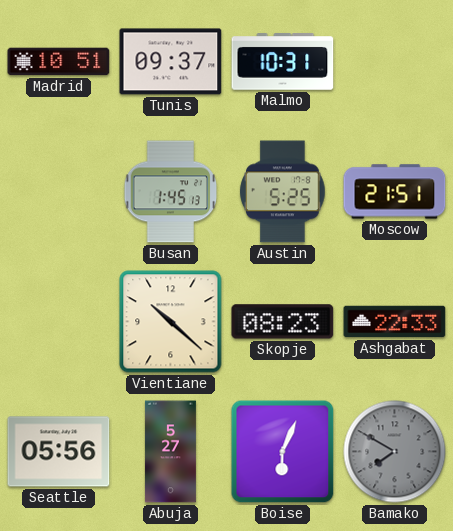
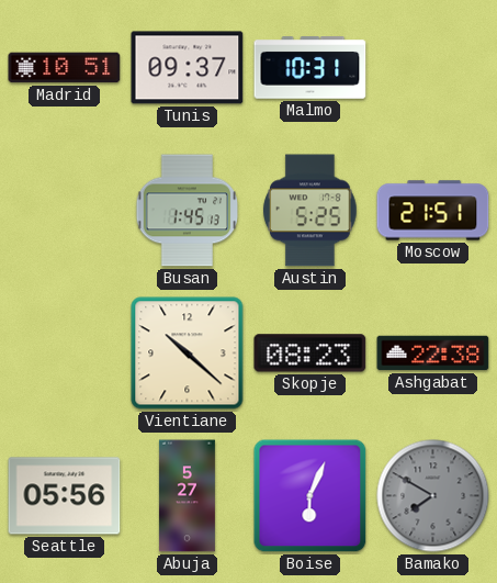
Ashgabat: 22:33 -> 22:38
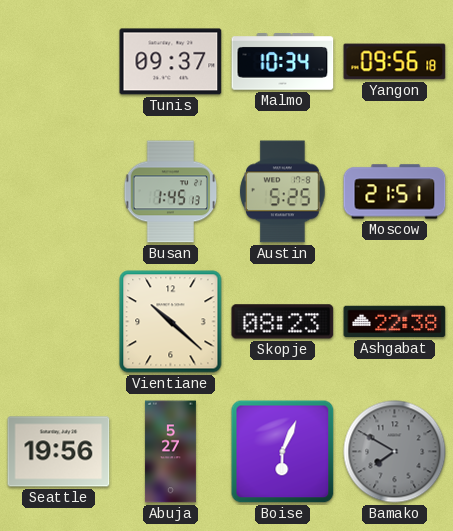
Madrid: 10:51 -> none
Malmo: 10:31 -> 10:34
Yangon: none -> 09:56
Seattle: 05:56 -> 19:56
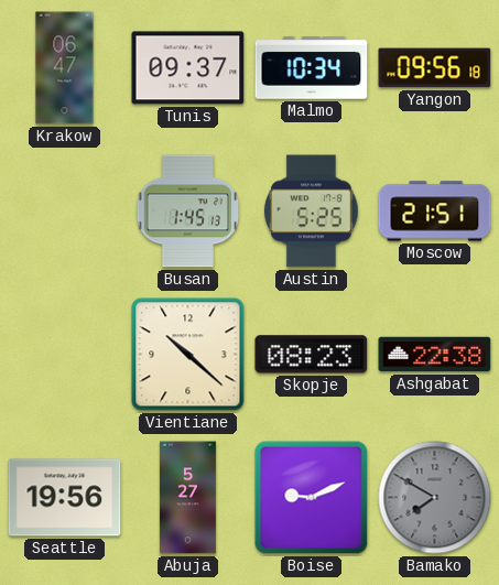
Krakow: none -> 06:47
Boise: 6:04 -> 9:11
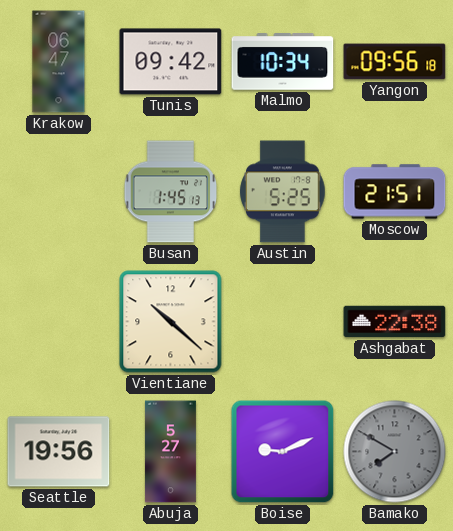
Tunis: 09:37 -> 09:42
Skopje: 08:23 -> none
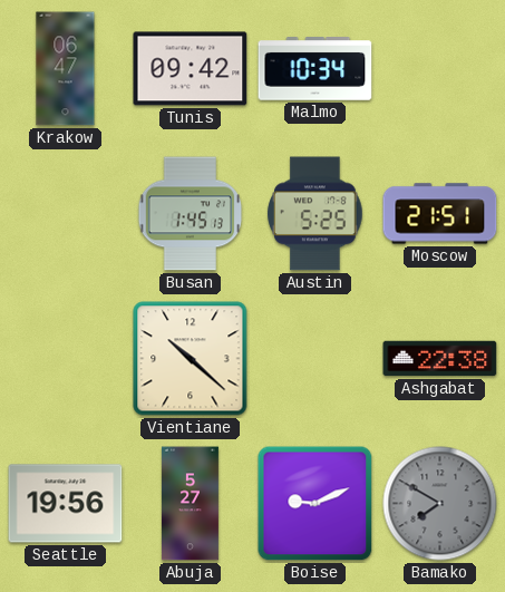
Yangon: 09:56 -> none
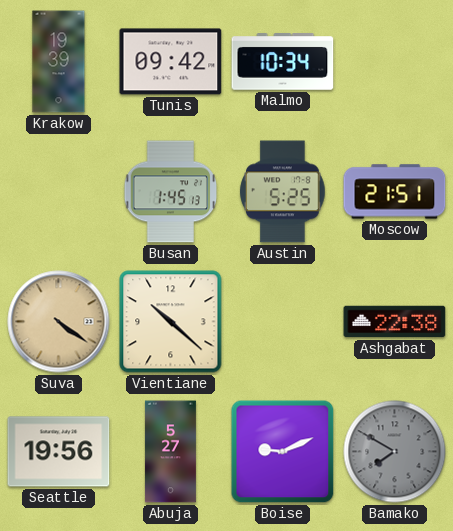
Krakow: 06:47 -> 19:39
Suva: none -> 4:21
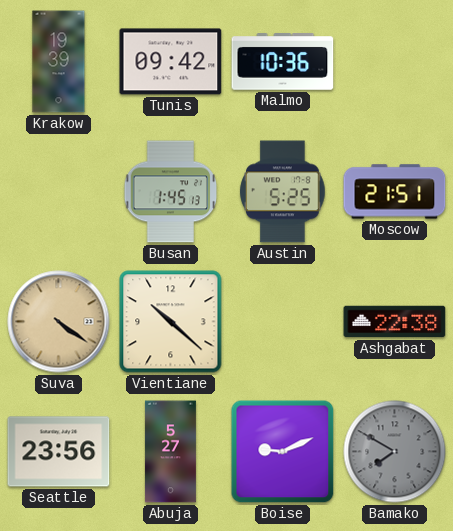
Malmo: 10:34 -> 10:36
Seattle: 19:56 -> 23:56
